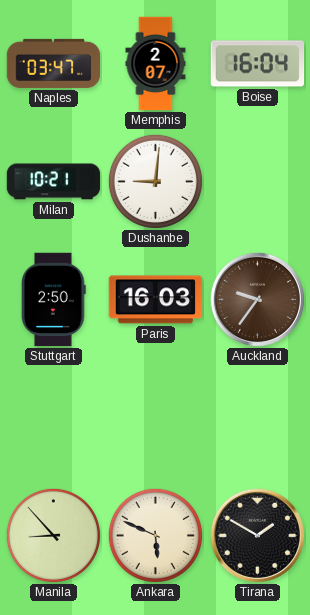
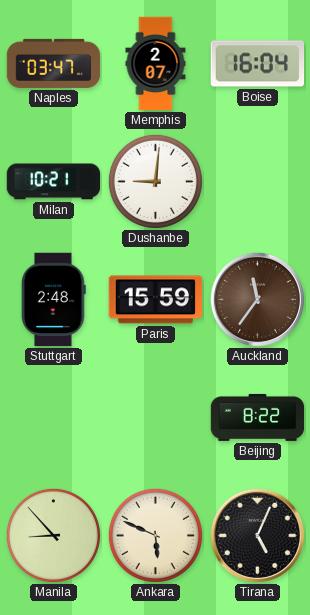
Stuttgart: 2:50 -> 2:48
Paris: 16:03 -> 15:59
Auckland: 9:36 -> 11:36
Beijing: none -> 8:22
Tirana: 1:50 -> 5:04
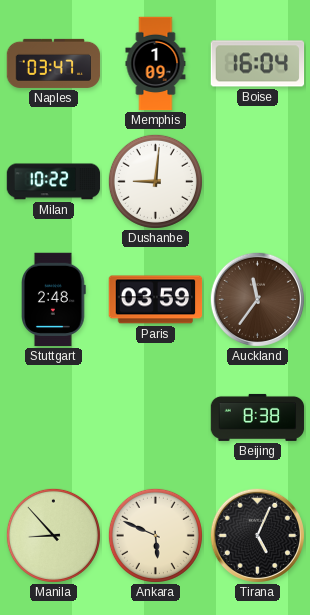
Memphis: 2:07 -> 1:09
Milan: 10:21 -> 10:22
Paris: 15:59 -> 03:59
Beijing: 8:22 -> 8:38
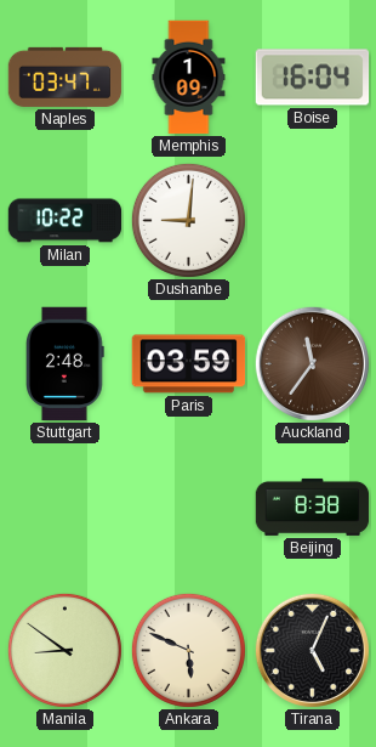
Manila: 8:53 -> 8:51
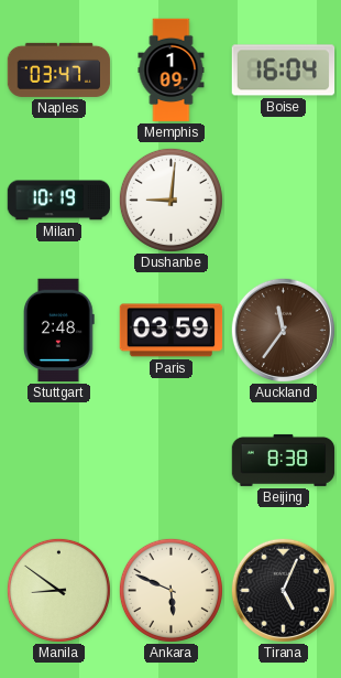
Milan: 10:22 -> 10:19
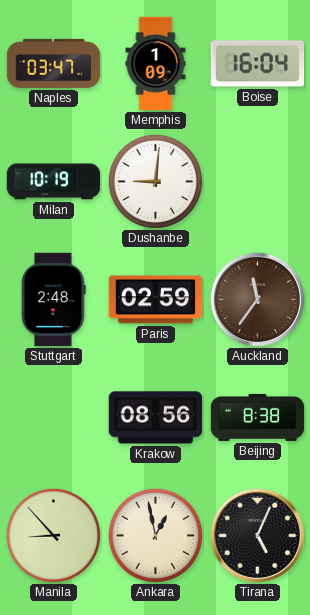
Paris: 03:59 -> 02:59
Krakow: none -> 08:56
Manila: 8:51 -> 8:53
Ankara: 5:49 -> 12:58
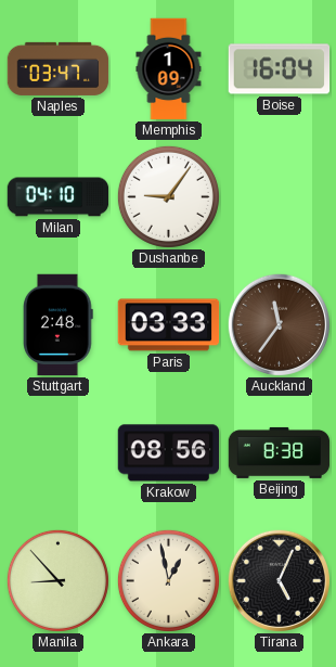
Milan: 10:19 -> 04:10
Dushanbe: 9:01 -> 9:06
Paris: 02:59 -> 03:33
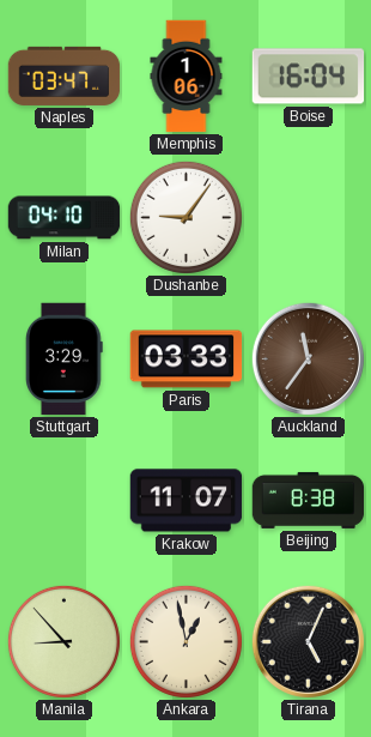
Memphis: 1:09 -> 1:06
Stuttgart: 2:48 -> 3:29
Krakow: 08:56 -> 11:07
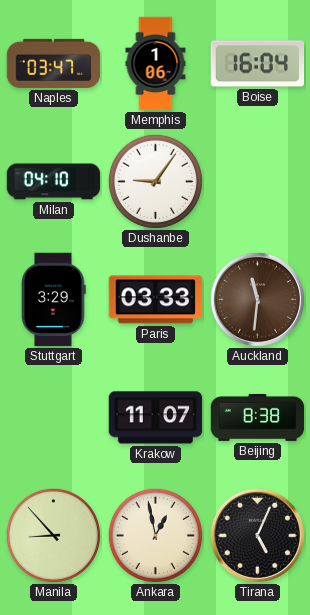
Auckland: 11:36 -> 11:31
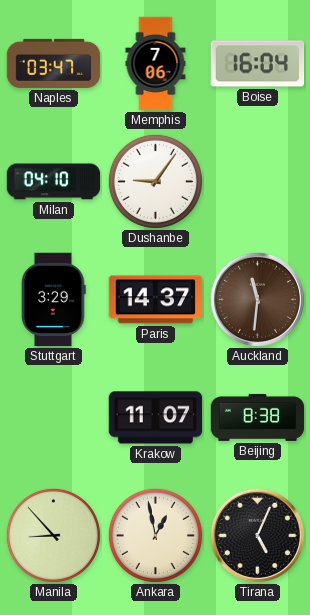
Memphis: 1:06 -> 7:06
Paris: 03:33 -> 14:37
